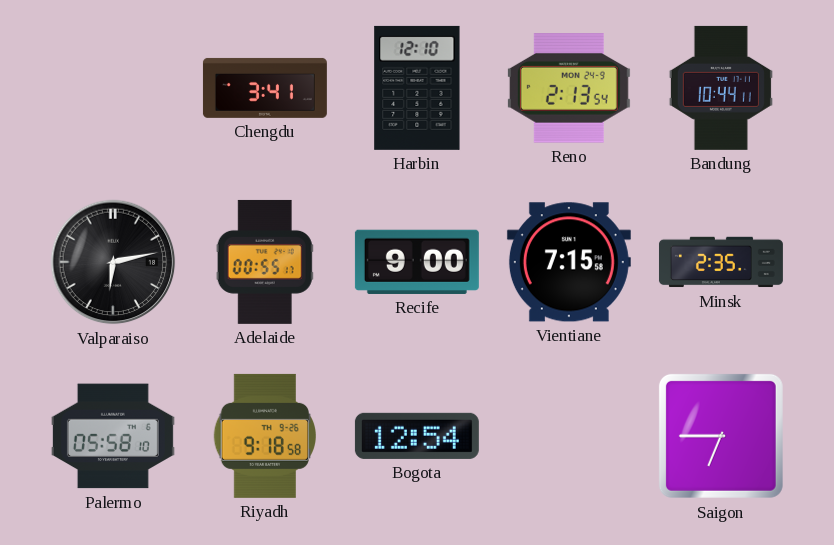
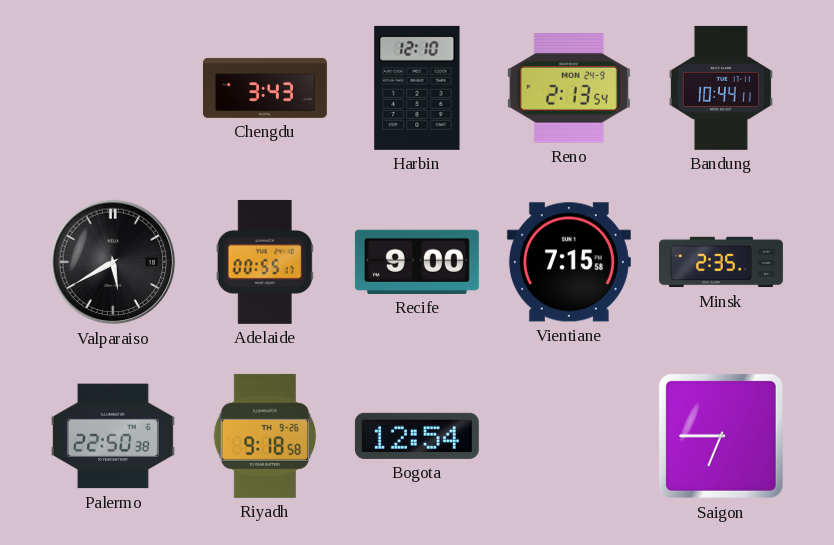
Chengdu: 3:41 -> 3:43
Valparaiso: 6:13 -> 5:40
Palermo: 05:58 -> 22:50
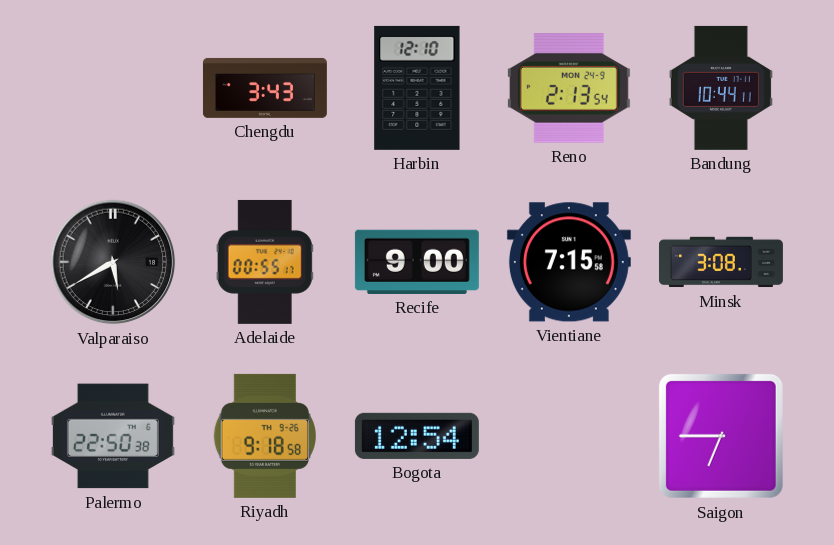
Minsk: 2:35 -> 3:08
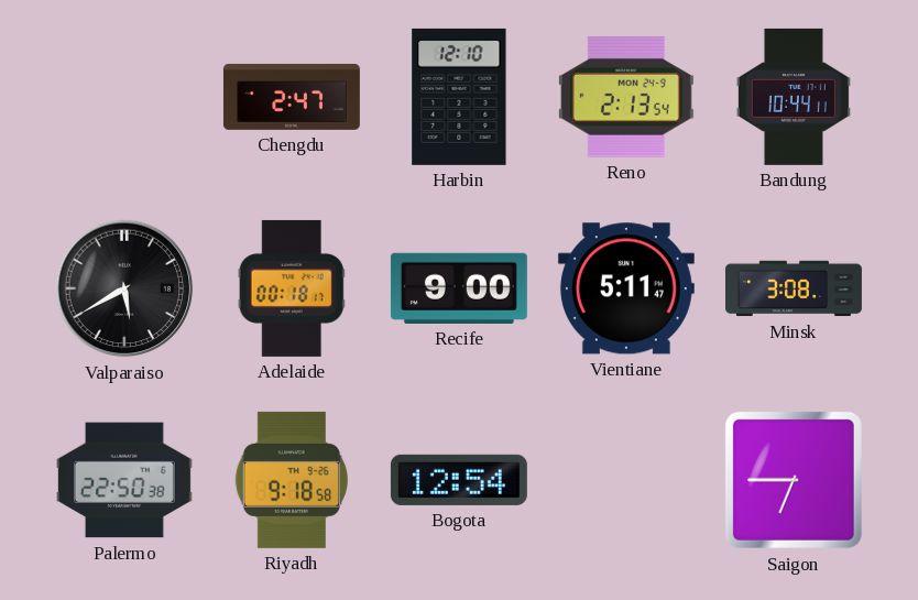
Chengdu: 3:43 -> 2:47
Adelaide: 00:55 -> 00:18
Vientiane: 7:15 -> 5:11
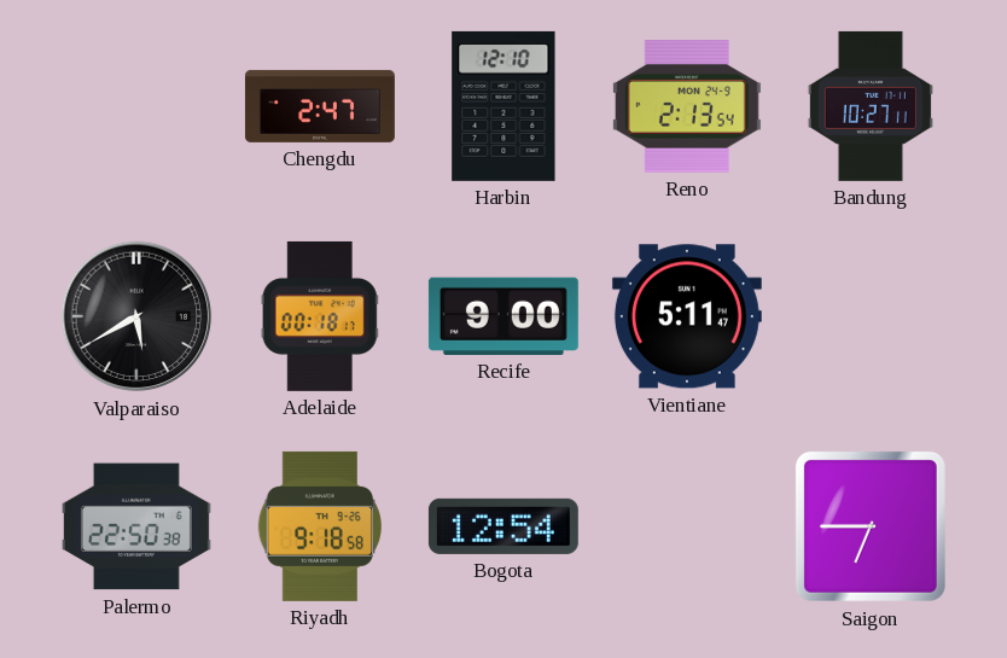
Bandung: 10:44 -> 10:27
Minsk: 3:08 -> none
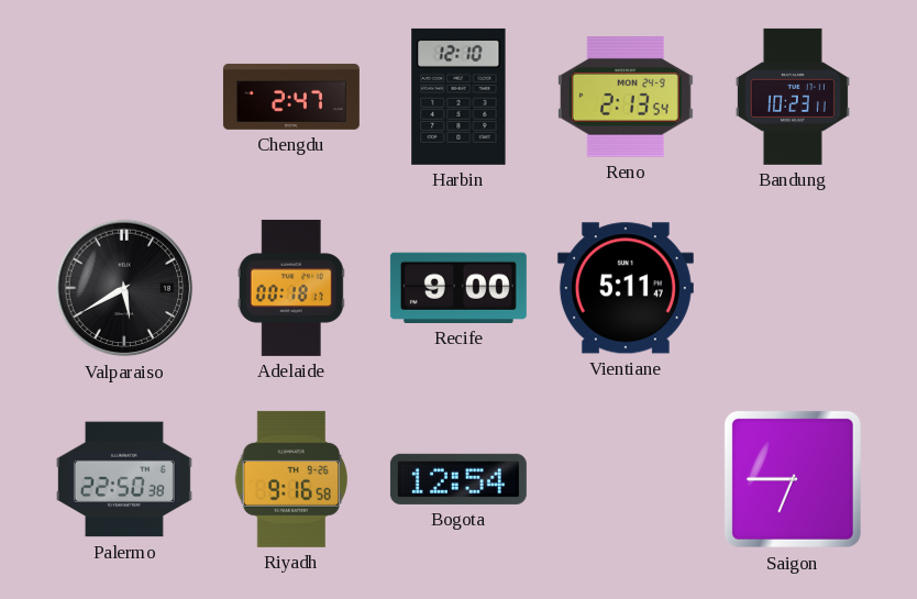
Bandung: 10:27 -> 10:23
Riyadh: 9:18 -> 9:16
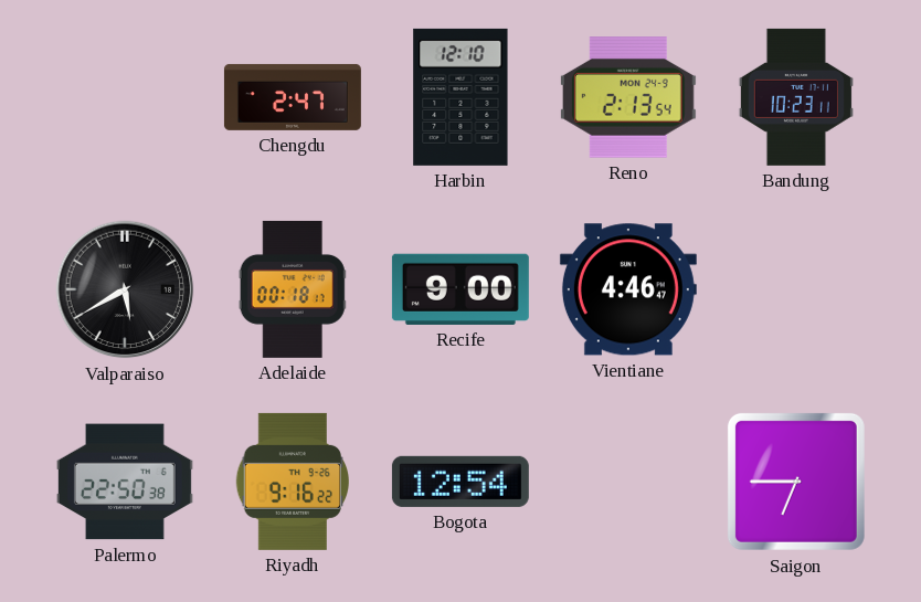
Vientiane: 5:11 -> 4:46
Riyadh: 9:16:58 -> 9:16:22
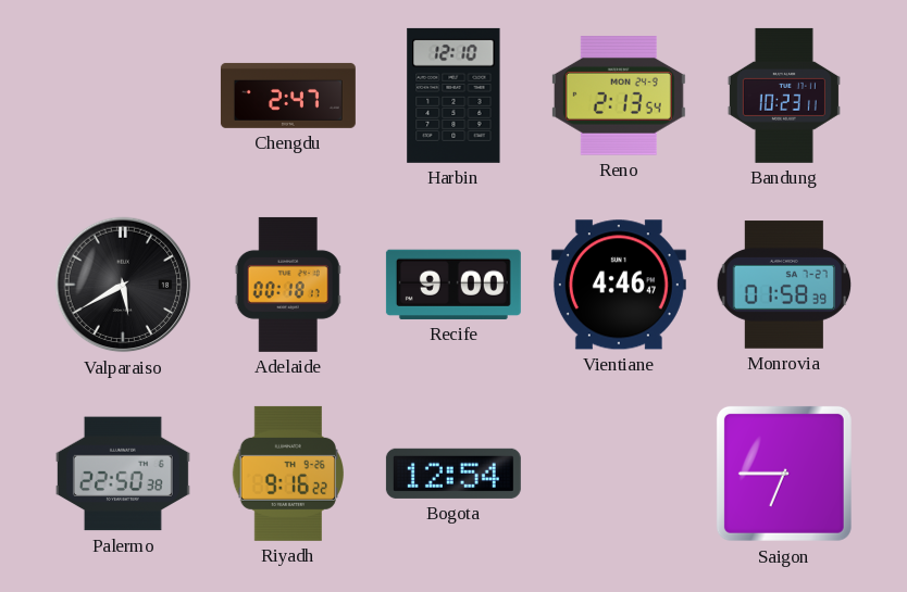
Monrovia: none -> 01:58
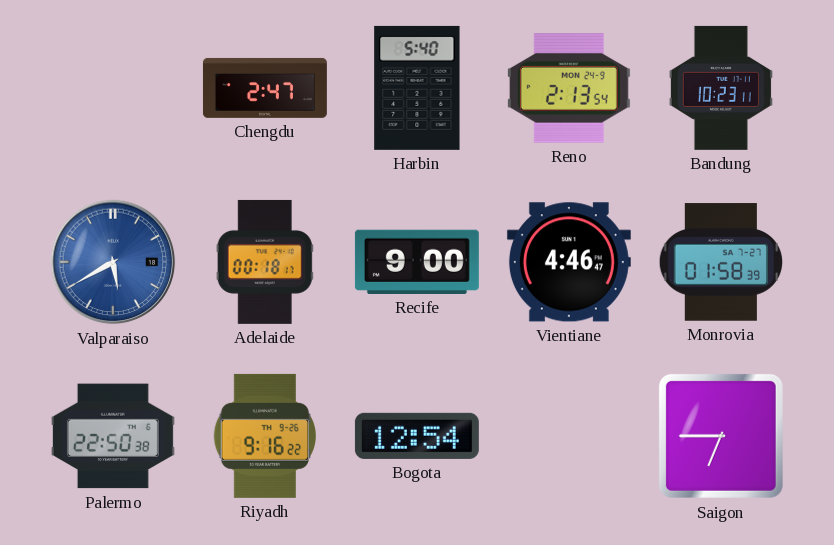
Harbin: 12:10 -> 5:40
Valparaiso dial: black -> blue
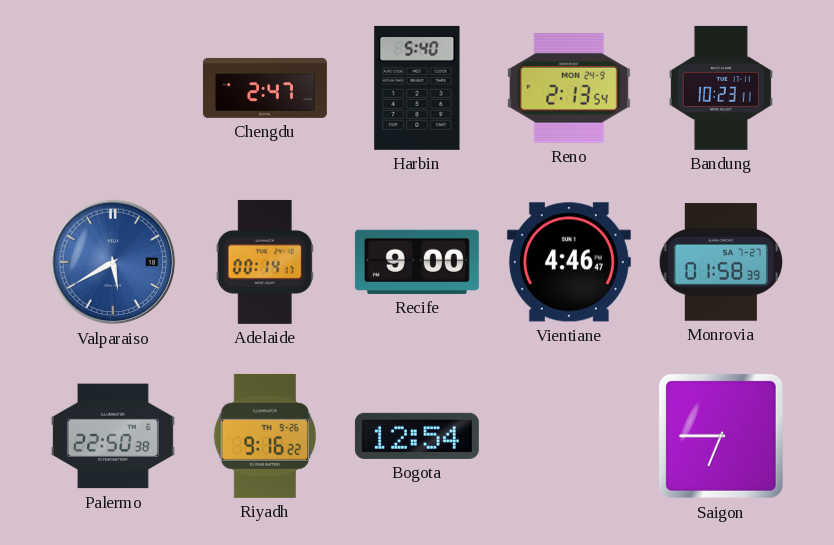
Adelaide: 00:18 -> 00:14
